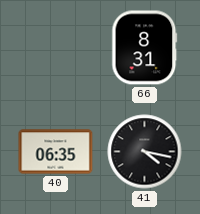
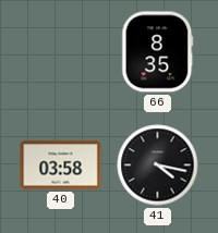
66: 8:31 -> 8:35
40: 06:35 -> 03:58
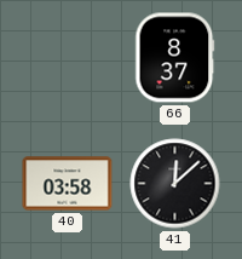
66: 8:35 -> 8:37
41: 4:17 -> 12:08
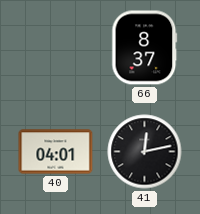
40: 03:58 -> 04:01
41: 12:08 -> 12:13
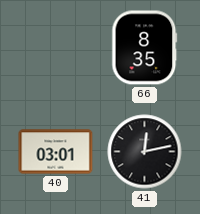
66: 8:37 -> 8:35
40: 04:01 -> 03:01
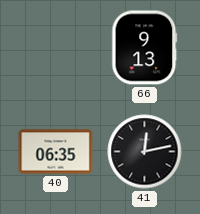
66: 8:35 -> 9:13
40: 03:01 -> 06:35
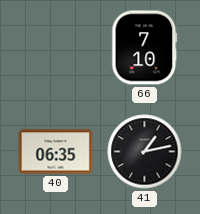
66: 9:13 -> 7:10
41: 12:13 -> 1:13
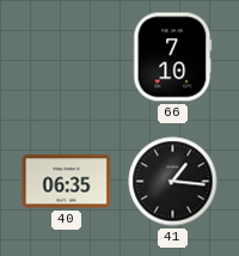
41: 1:13 -> 1:16
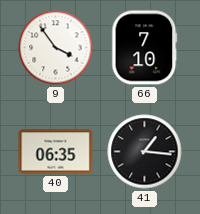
9: none -> 3:54
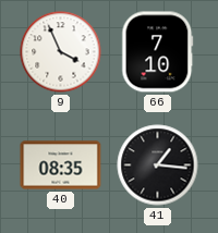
9: 3:54 -> 3:56
40: 06:35 -> 08:35
